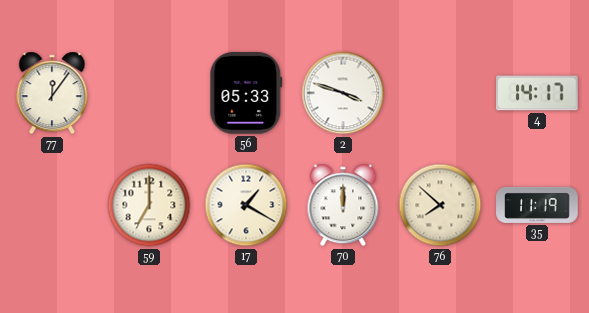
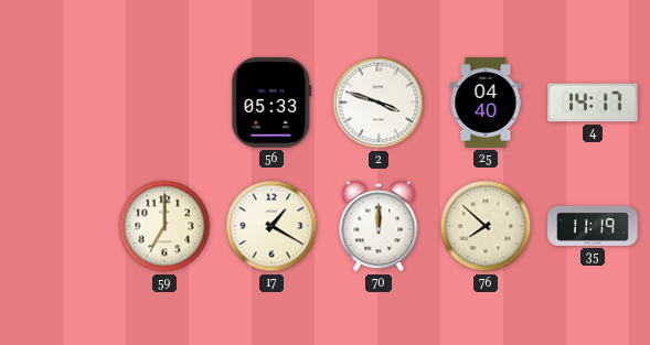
77: 12:06 -> none
25: none -> 04:40
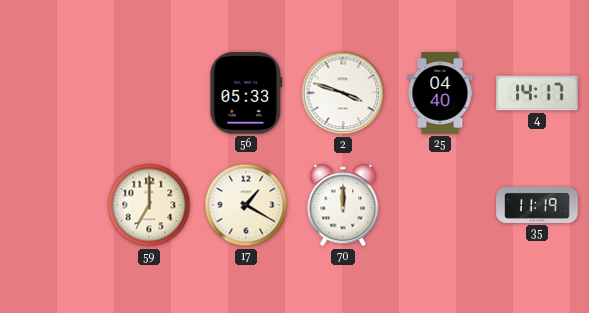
76: 7:52 -> none
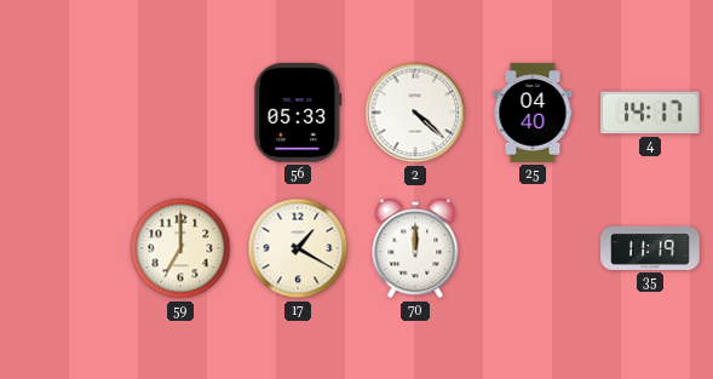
2: 3:48 -> 4:22
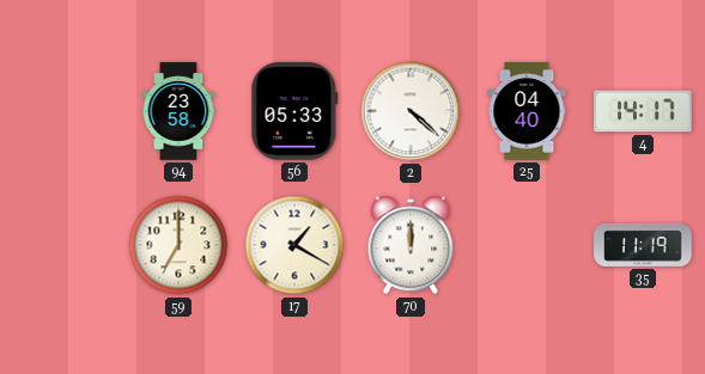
94: none -> 23:58
